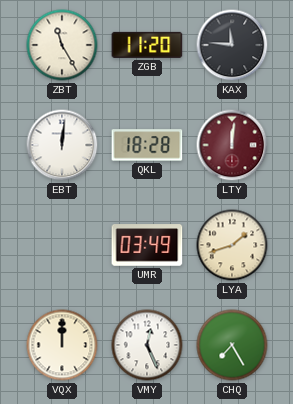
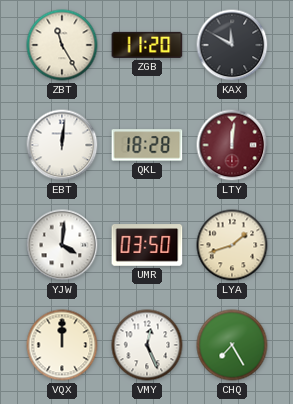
KAX: 11:46 -> 11:50
YJW: none -> 4:01
UMR: 03:49 -> 03:50
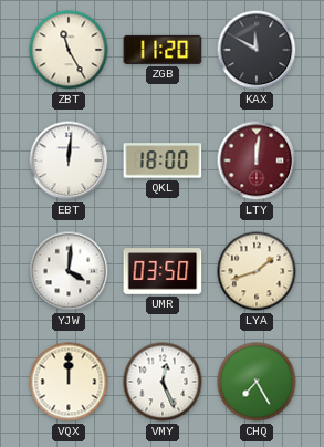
QKL: 18:28 -> 18:00
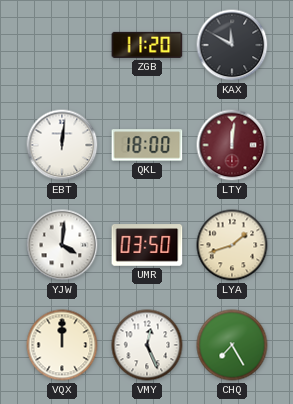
ZBT: 11:25 -> none
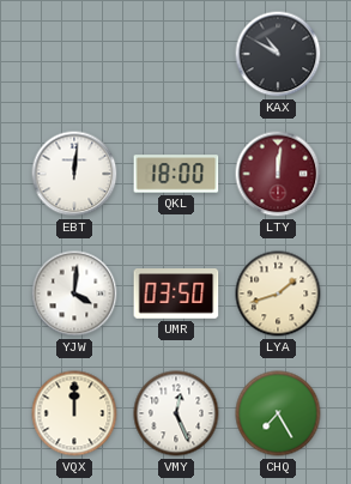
ZGB: 11:20 -> none
KAX: 11:50 -> 10:50
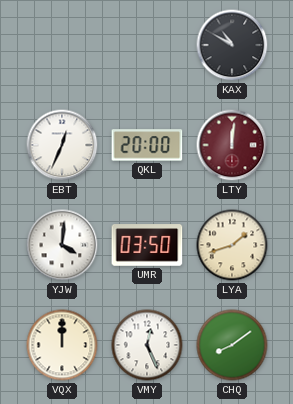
EBT: 12:01 -> 12:34
QKL: 18:00 -> 20:00
CHQ: 7:25 -> 8:09
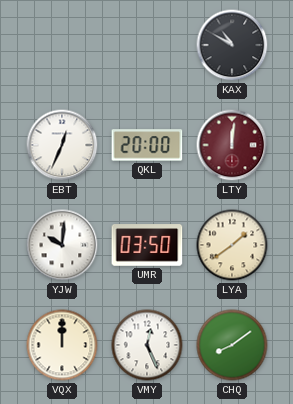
YJW: 4:01 -> 10:01
LYA: 1:42 -> 1:39
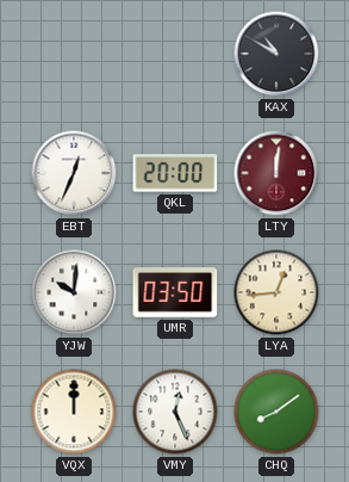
LYA: 1:39 -> 12:44
